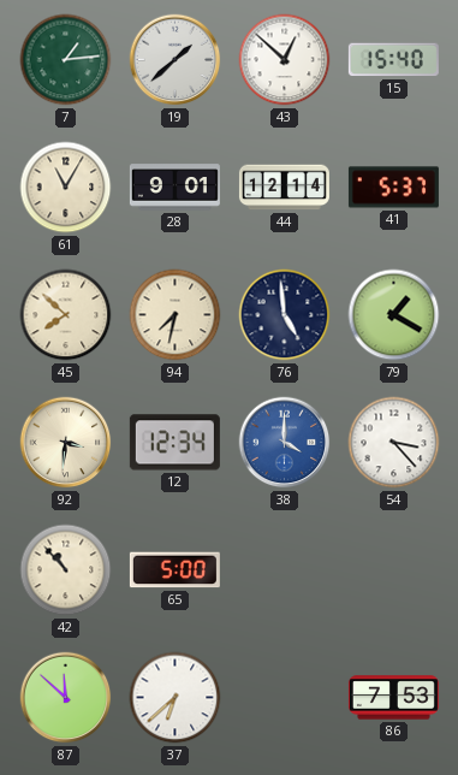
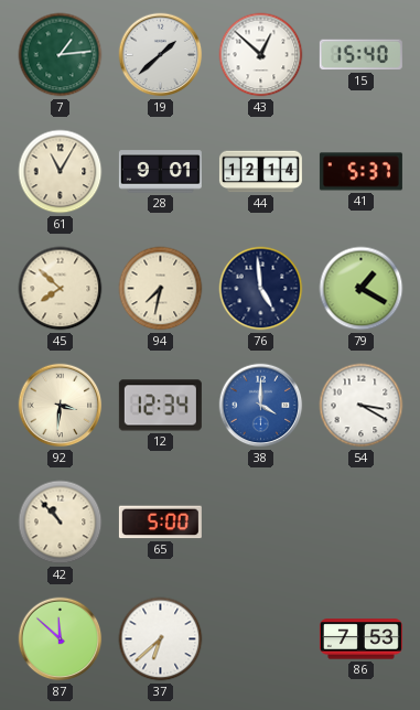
54: 3:23 -> 3:20
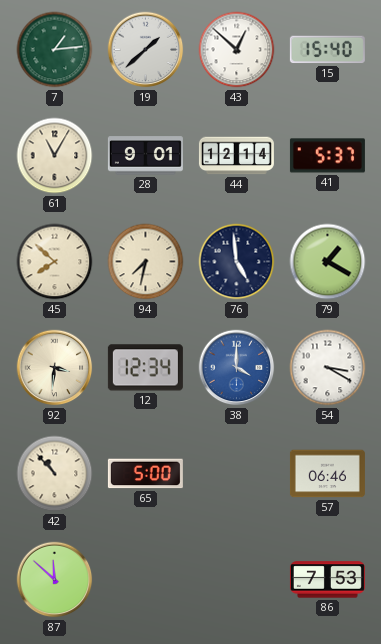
57: none -> 06:46
37: 6:38 -> none
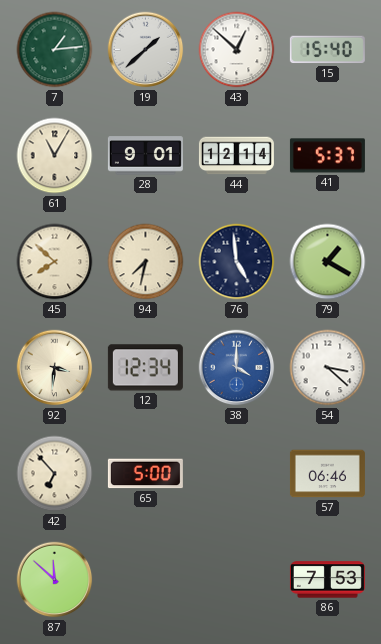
54: 3:20 -> 3:22
42: 10:53 -> 6:53
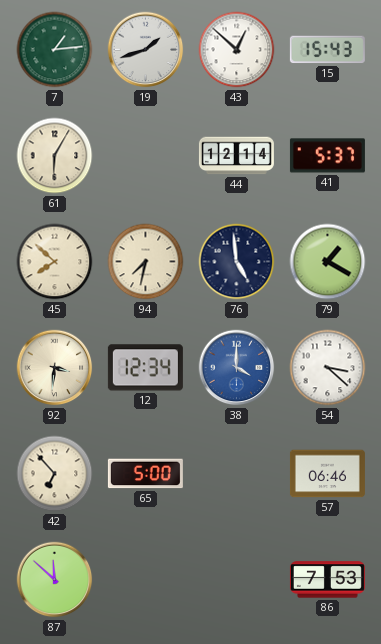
19: 1:38 -> 1:42
15: 15:40 -> 15:43
61: 11:05 -> 6:05
28: 9:01 -> none
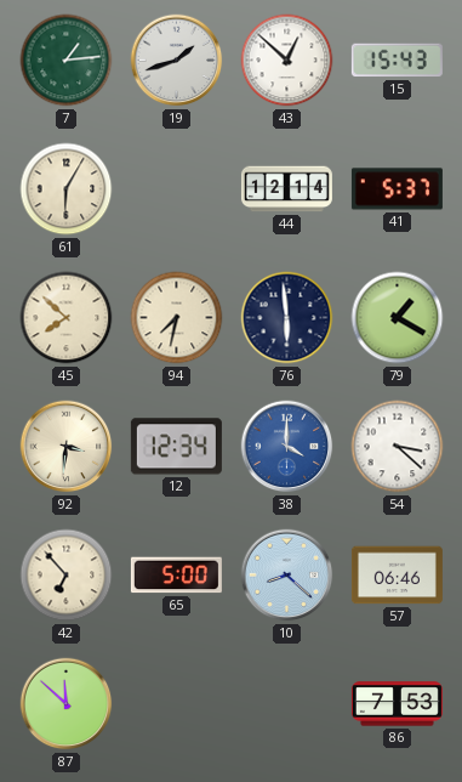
76: 4:59 -> 5:59
10: none -> 8:22
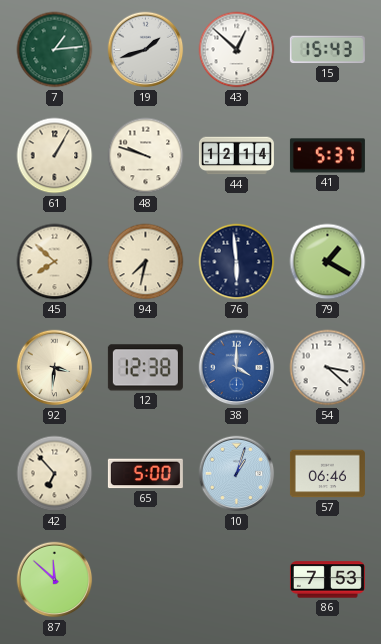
61: 6:05 -> 1:05
48: none -> 9:48
12: 12:34 -> 12:38
10: 8:22 -> 1:03
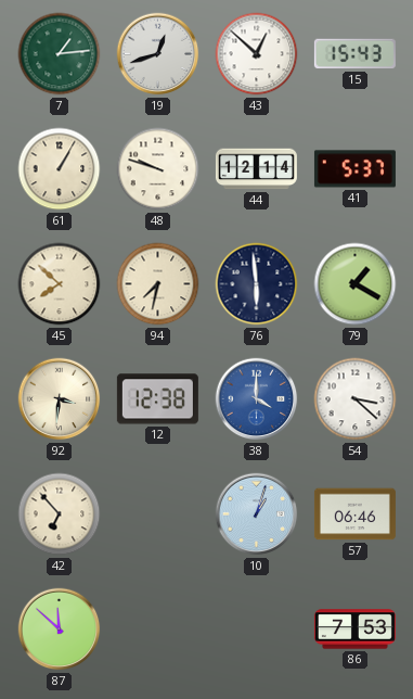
19: 1:42 -> 12:42
65: 5:00 -> none
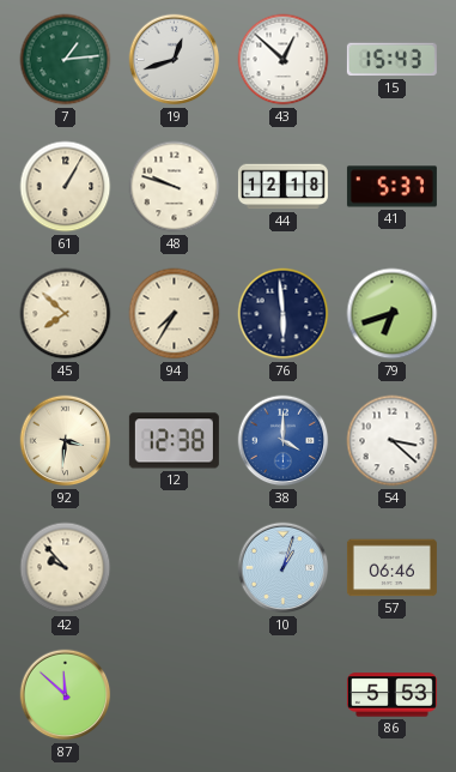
44: 12:14 -> 12:18
94: 7:32 -> 7:35
79: 1:20 -> 6:42
42: 6:53 -> 9:53
86: 7:53 -> 5:53
